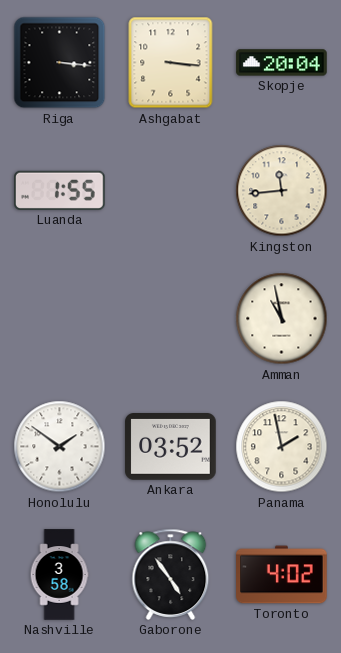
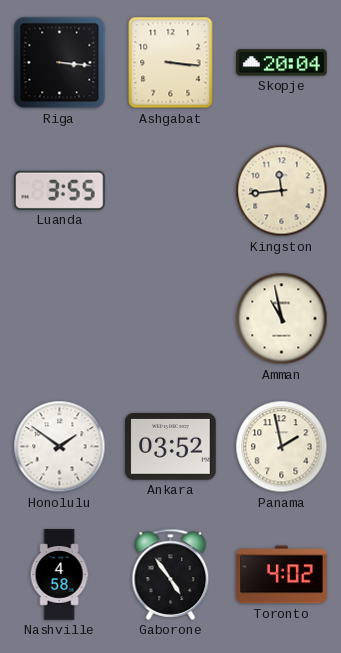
Luanda: 1:55 -> 3:55
Nashville: 3:58 -> 4:58
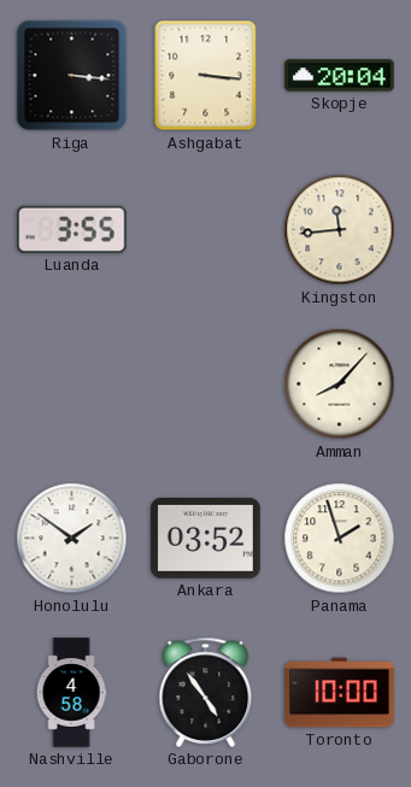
Amman: 10:58 -> 8:07
Panama: 1:58 -> 1:57
Toronto: 4:02 -> 10:00
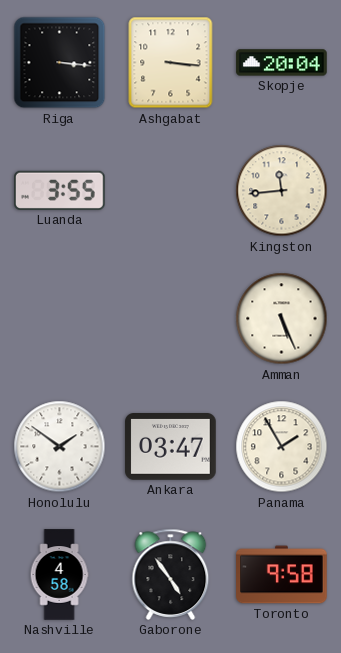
Amman: 8:07 -> 5:26
Ankara: 03:52 -> 03:47
Panama: 1:57 -> 1:55
Toronto: 10:00 -> 9:58
